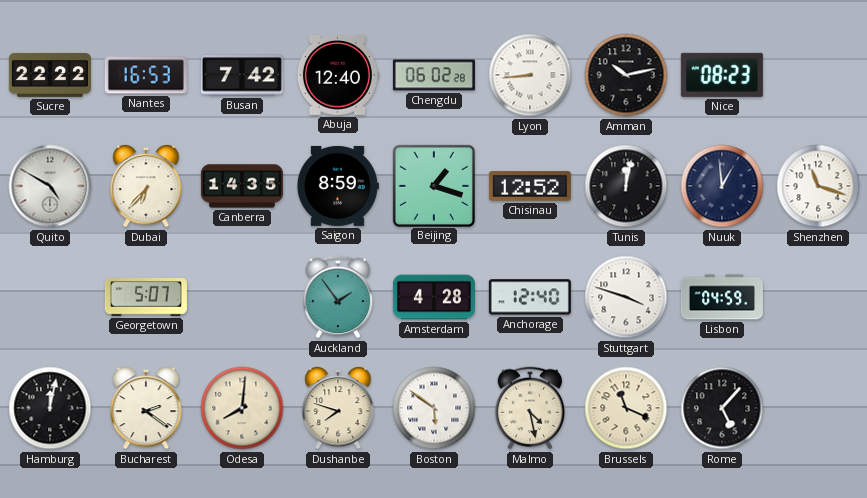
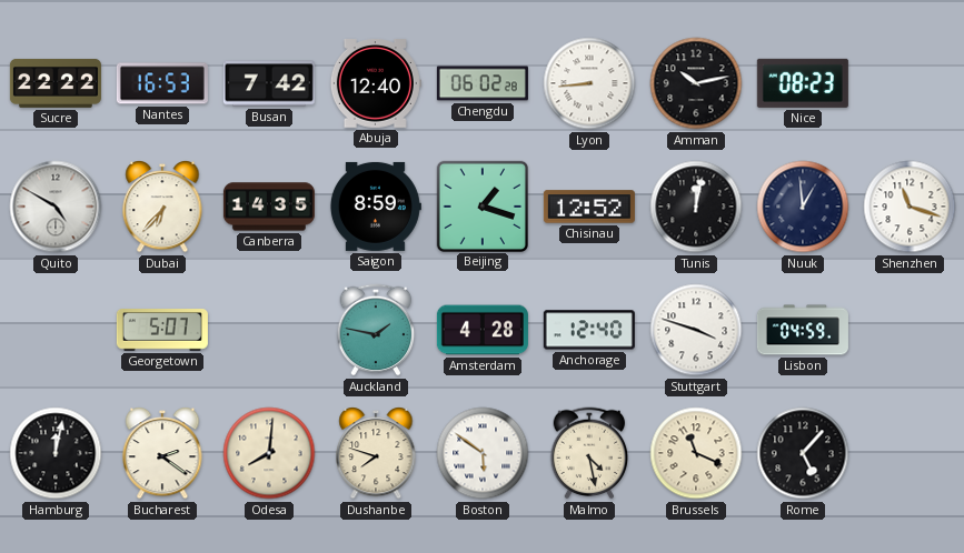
Auckland: 1:54 -> 1:47
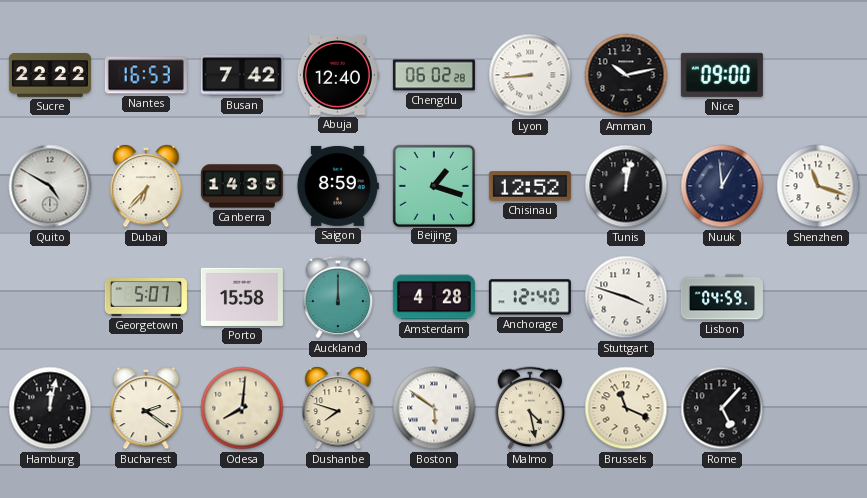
Nice: 08:23 -> 09:00
Porto: none -> 15:58
Auckland: 1:47 -> 12:00
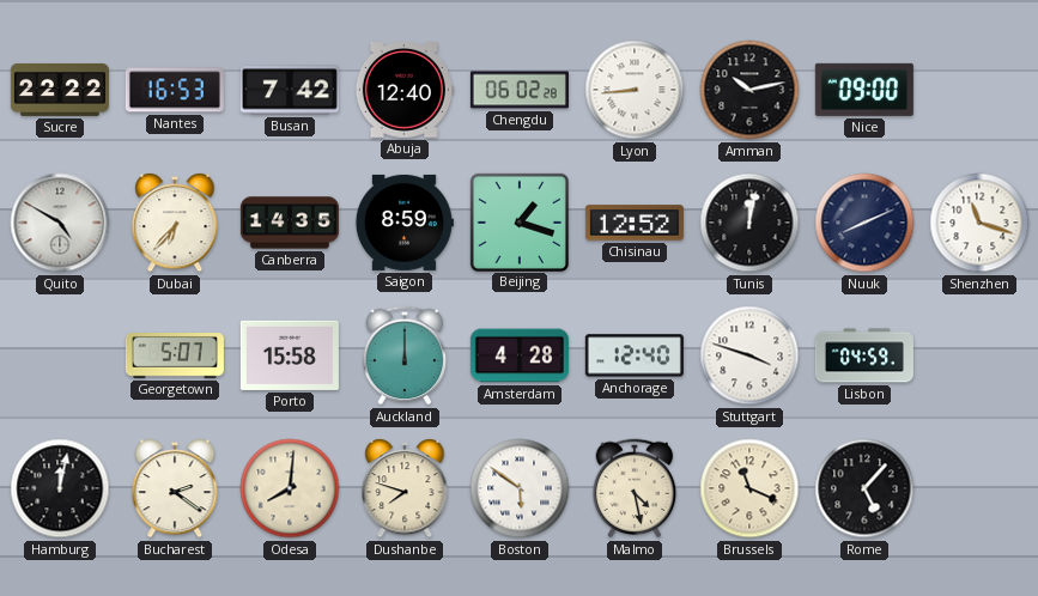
Nuuk: 12:59 -> 8:11
